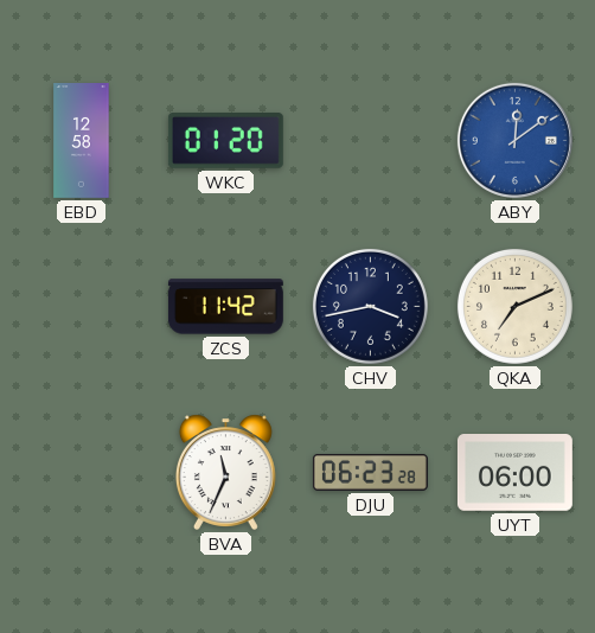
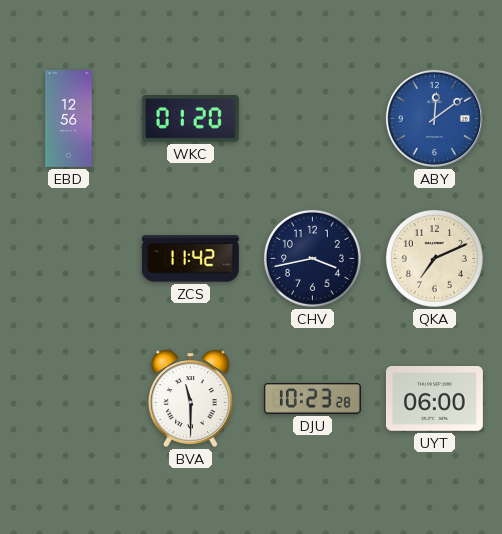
EBD: 12:58 -> 12:56
BVA: 11:34 -> 11:30
DJU: 06:23 -> 10:23
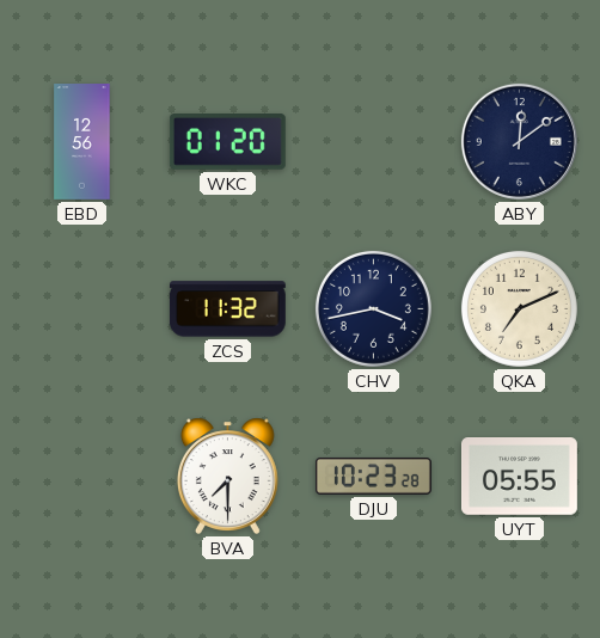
ABY dial: blue -> navy
ZCS: 11:42 -> 11:32
BVA: 11:30 -> 7:30
UYT: 06:00 -> 05:55
